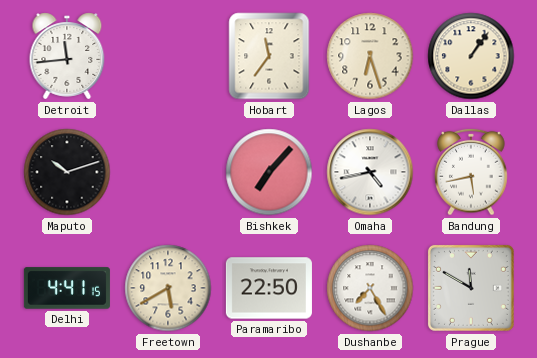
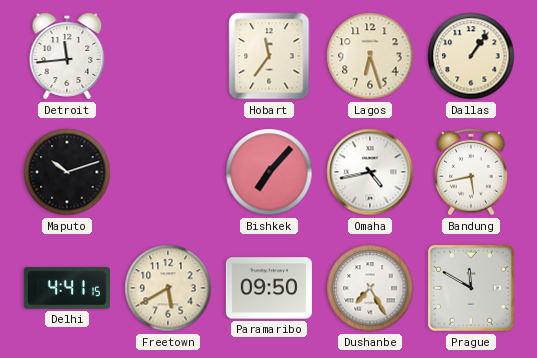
Paramaribo: 22:50 -> 09:50
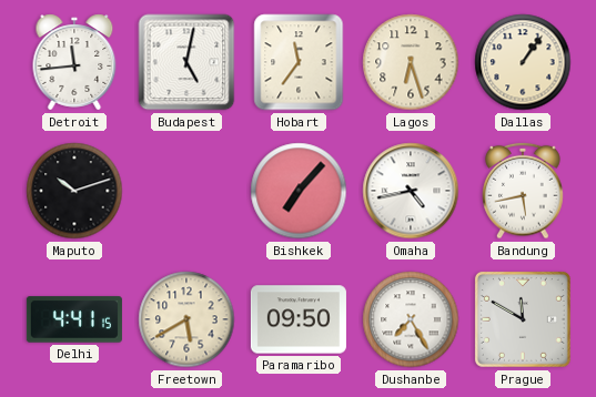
Budapest: none -> 5:02
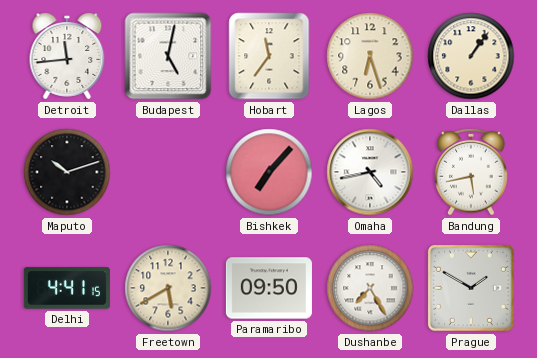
Prague: 11:50 -> 1:50
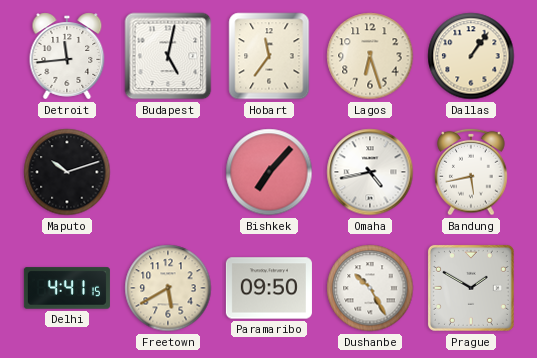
Dushanbe: 7:25 -> 10:25
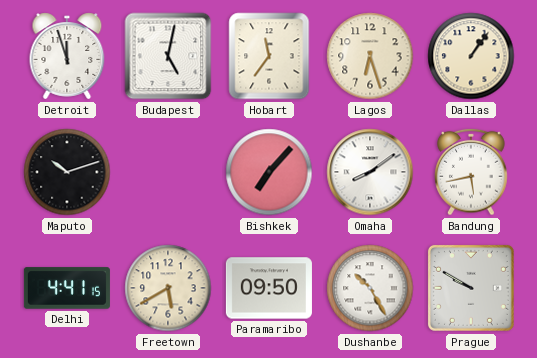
Detroit: 11:44 -> 11:57
Omaha: 4:43 -> 8:09
Prague: 1:50 -> 9:50
